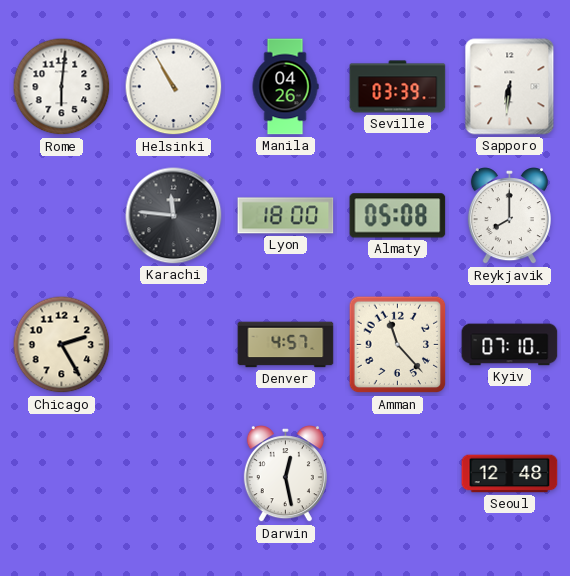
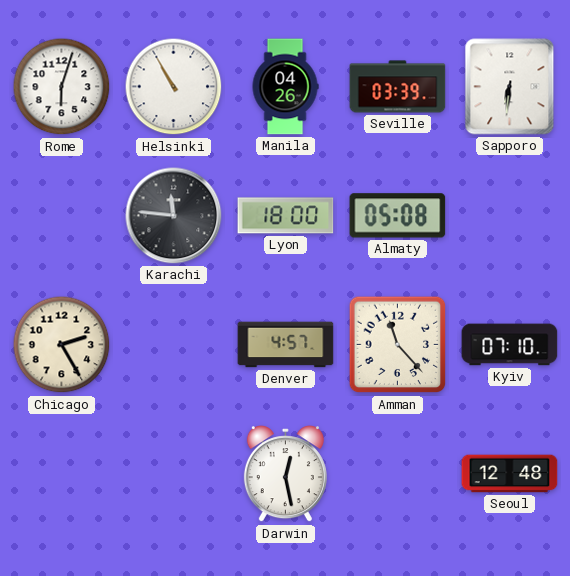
Rome: 6:01 -> 6:03
Reykjavik: 8:00 -> none
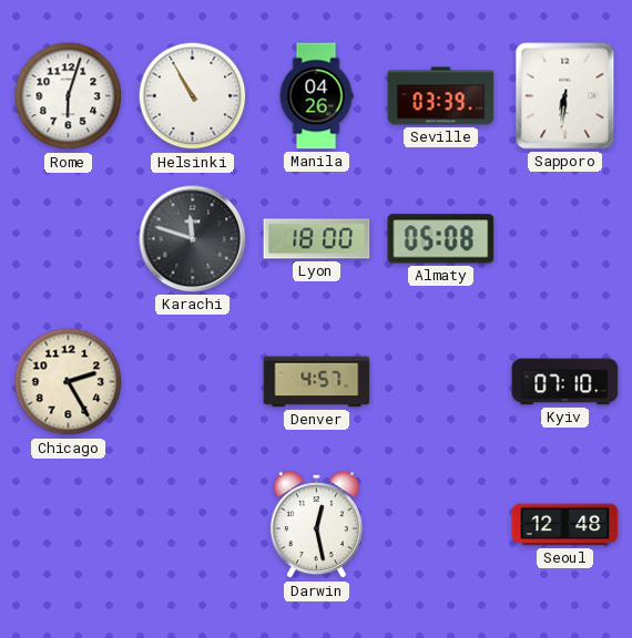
Karachi: 11:46 -> 11:48
Amman: 11:23 -> none
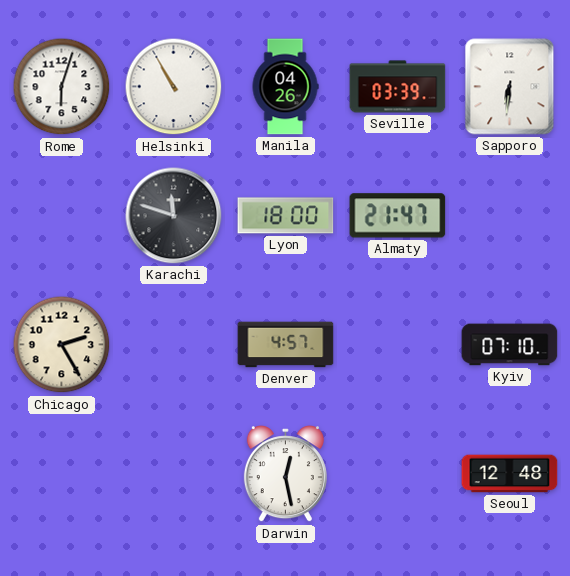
Almaty: 05:08 -> 21:47
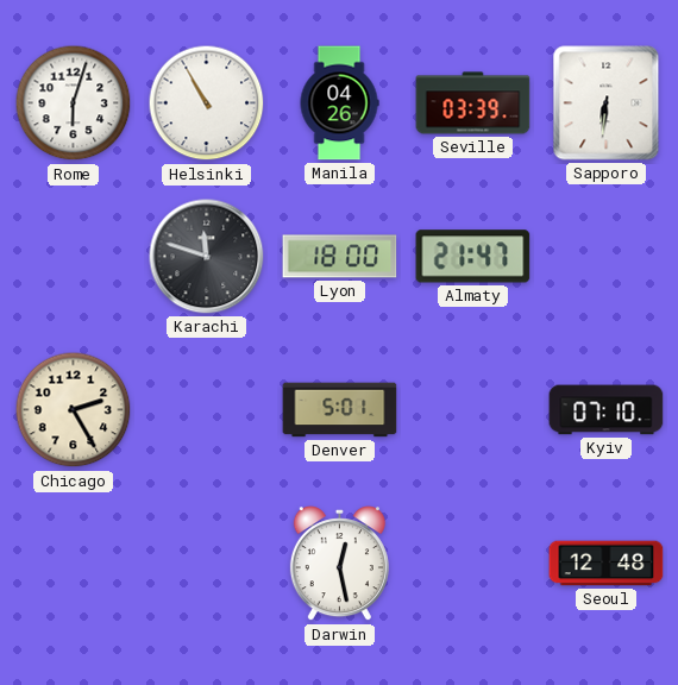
Denver: 4:57 -> 5:01
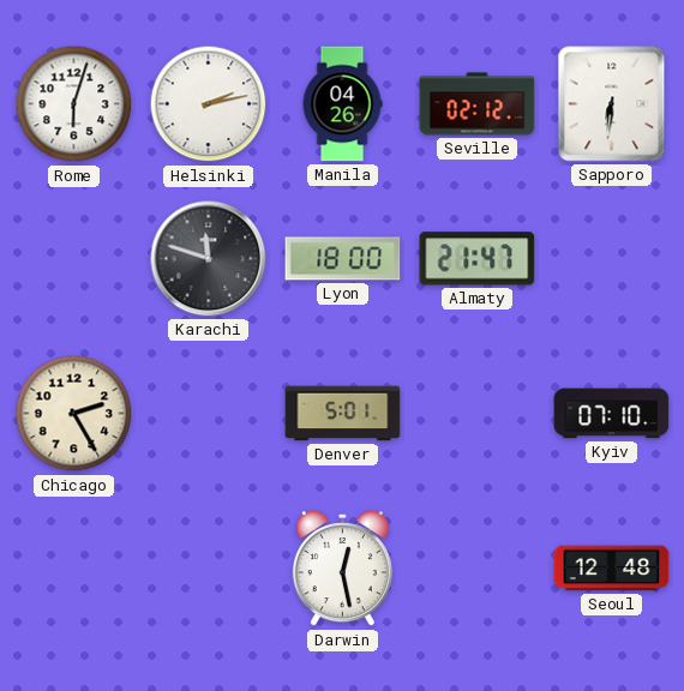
Helsinki: 10:55 -> 2:13
Seville: 03:39 -> 02:12
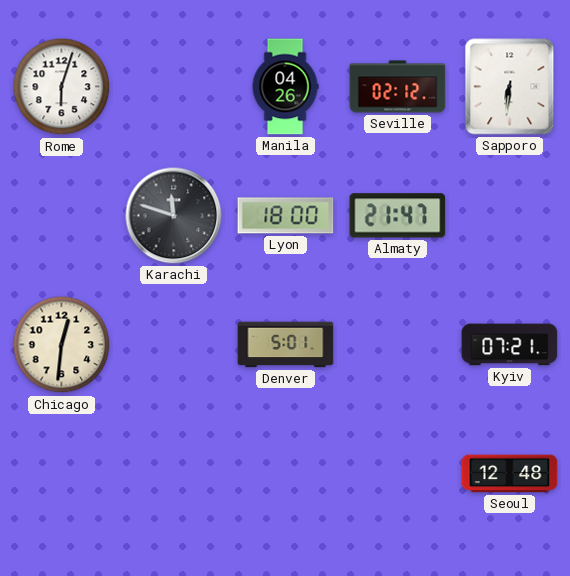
Helsinki: 2:13 -> none
Chicago: 2:25 -> 12:31
Kyiv: 07:10 -> 07:21
Darwin: 12:28 -> none
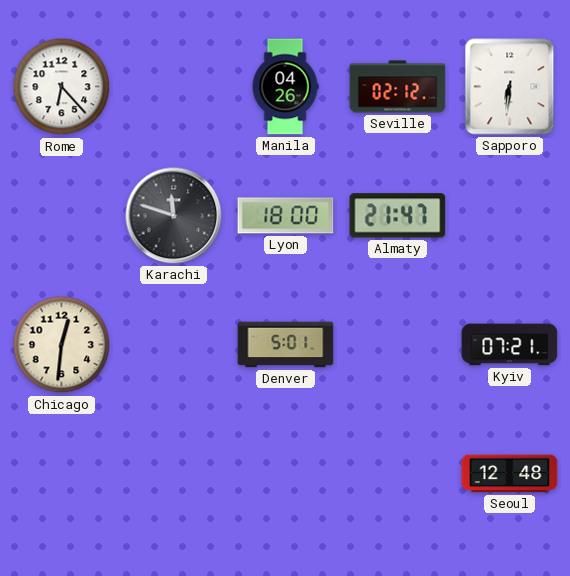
Rome: 6:03 -> 6:23
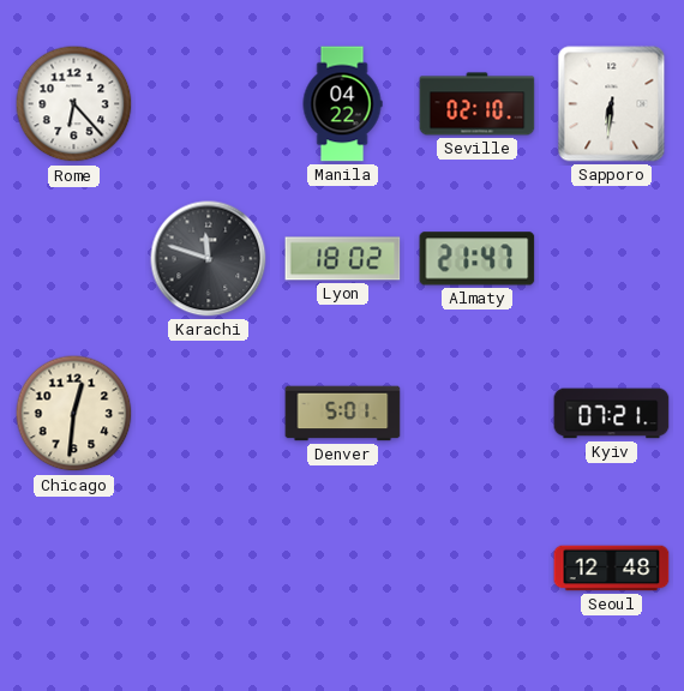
Manila: 04:26 -> 04:22
Seville: 02:12 -> 02:10
Lyon: 18:00 -> 18:02
